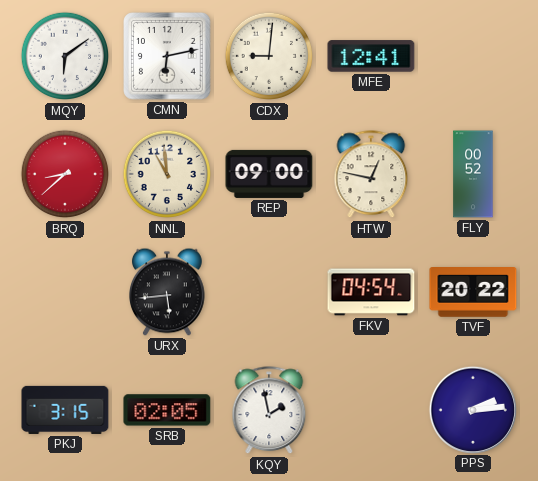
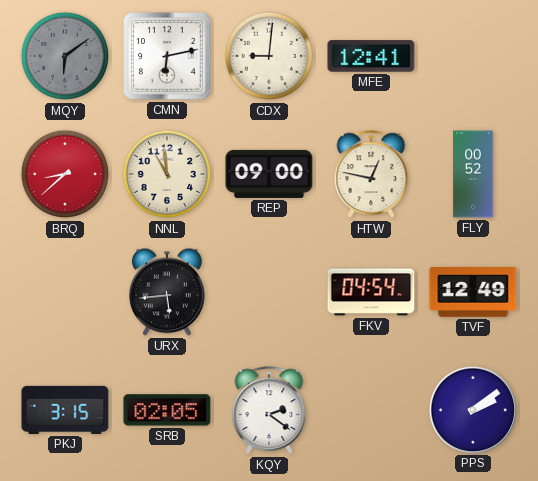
MQY dial: white -> grey
TVF: 20:22 -> 12:49
KQY: 1:58 -> 2:21
PPS: 2:14 -> 2:09
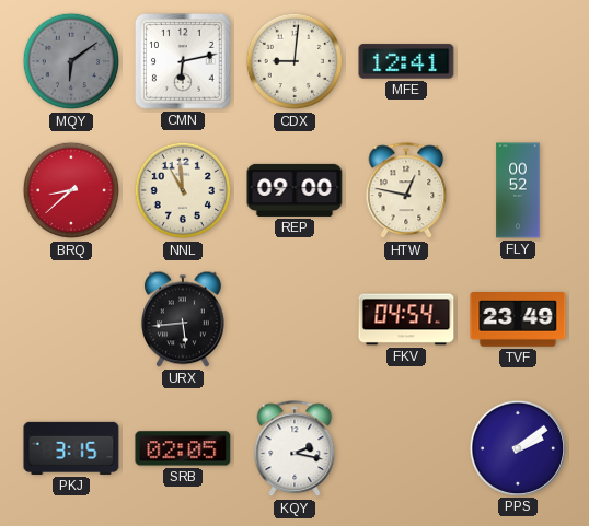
TVF: 12:49 -> 23:49
KQY: 2:21 -> 2:17
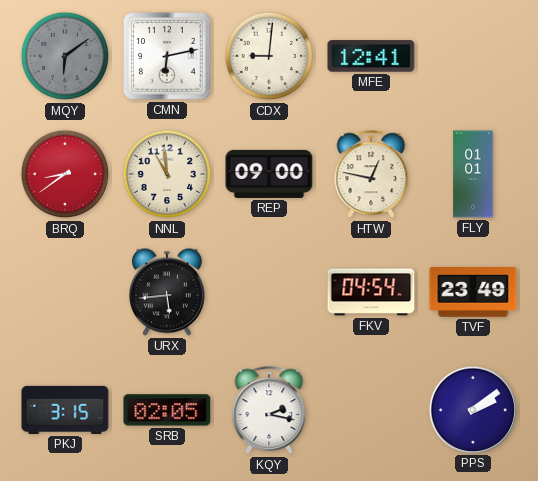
BRQ: 8:38 -> 8:39
FLY: 00:52 -> 01:01
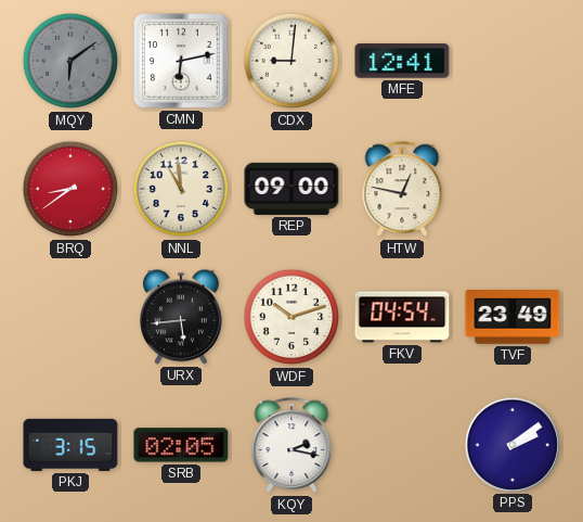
FLY: 01:01 -> none
WDF: none -> 10:12
